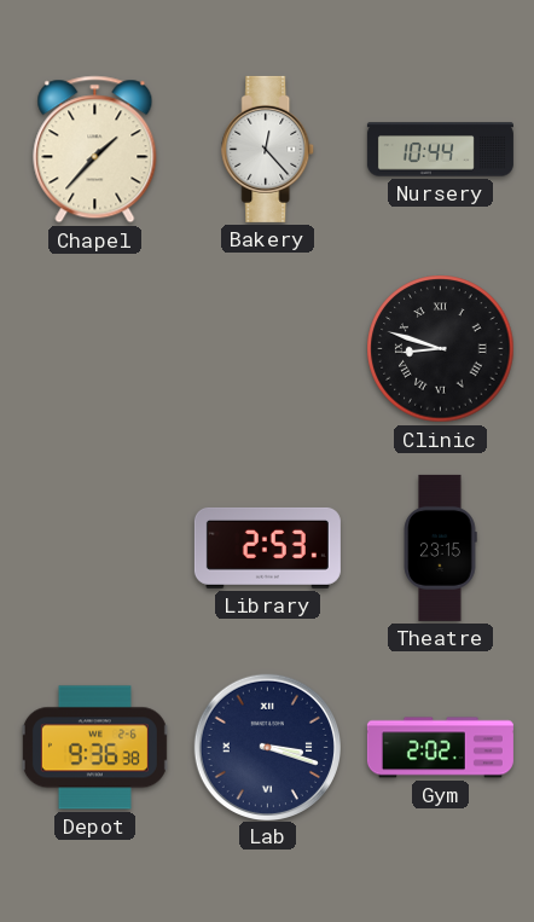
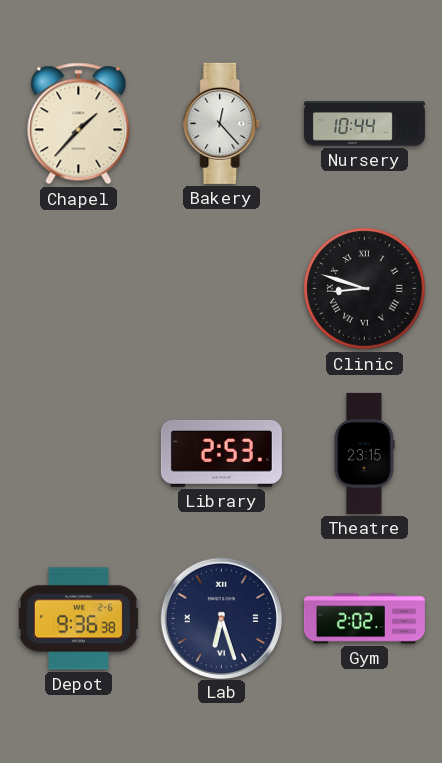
Lab: 3:18 -> 6:27
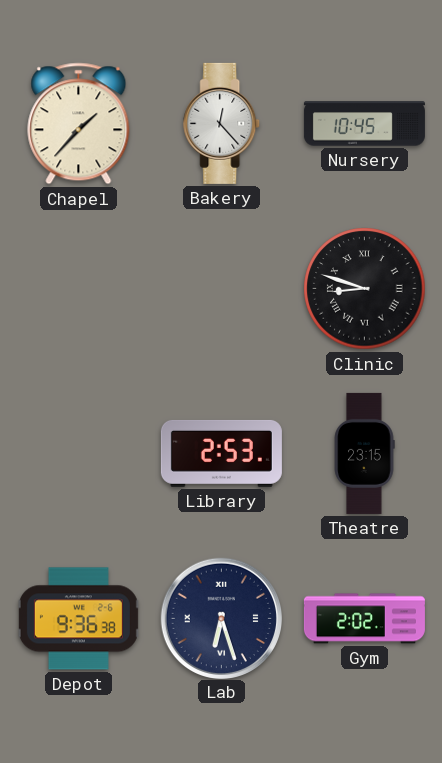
Nursery: 10:44 -> 10:45
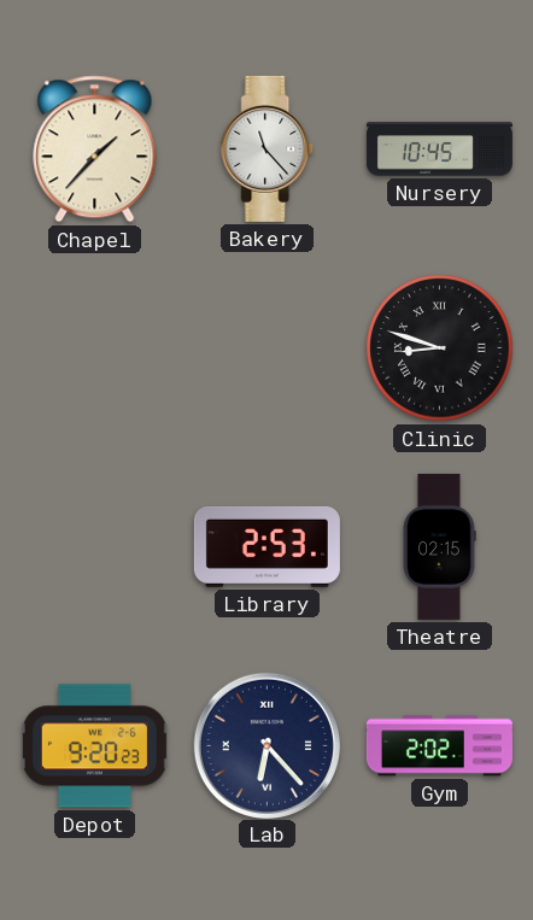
Bakery: 12:23 -> 11:23
Theatre: 23:15 -> 02:15
Depot: 9:36 -> 9:20
Lab: 6:27 -> 6:23
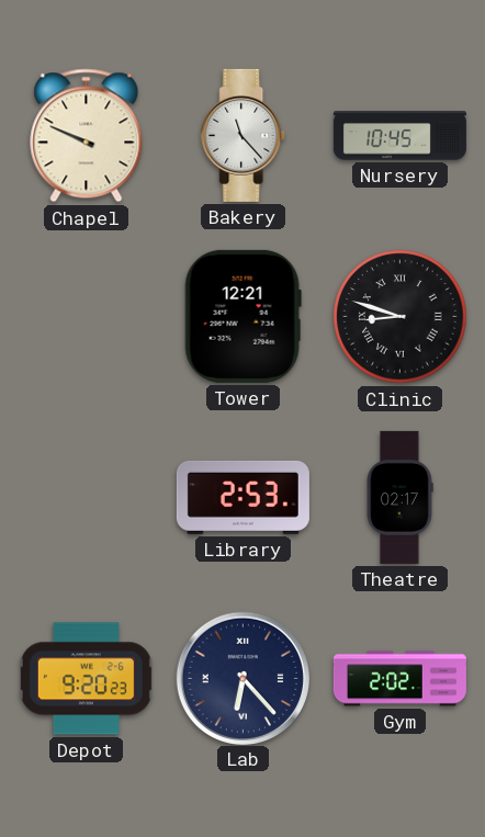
Chapel: 1:37 -> 9:49
Tower: none -> 12:21
Theatre: 02:15 -> 02:17
